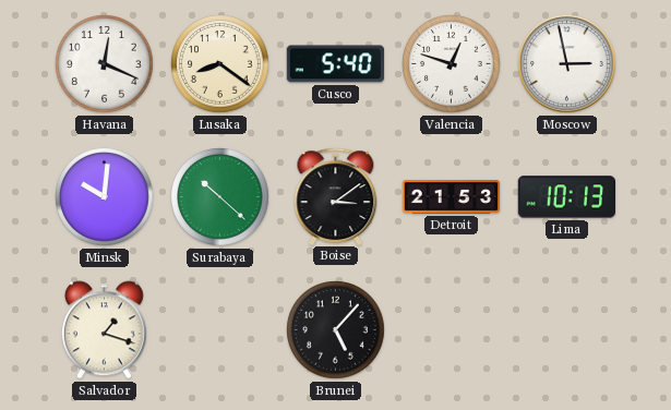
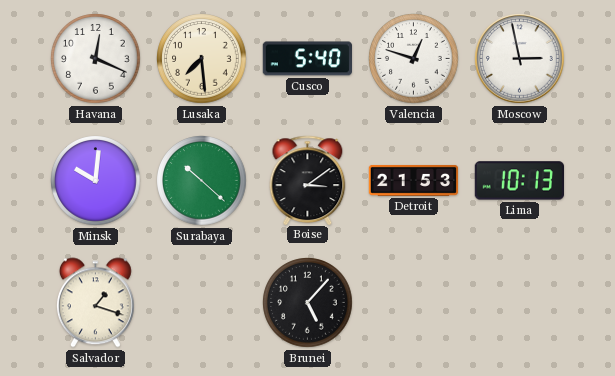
Lusaka: 8:21 -> 7:29
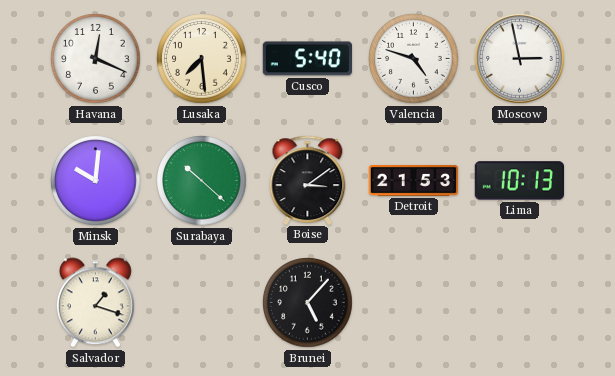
Valencia: 12:48 -> 4:48
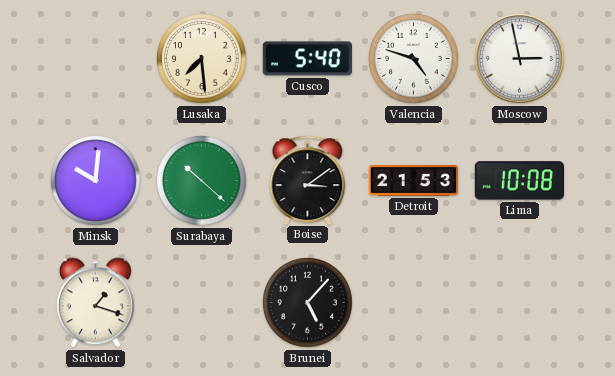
Havana: 12:19 -> none
Lima: 10:13 -> 10:08
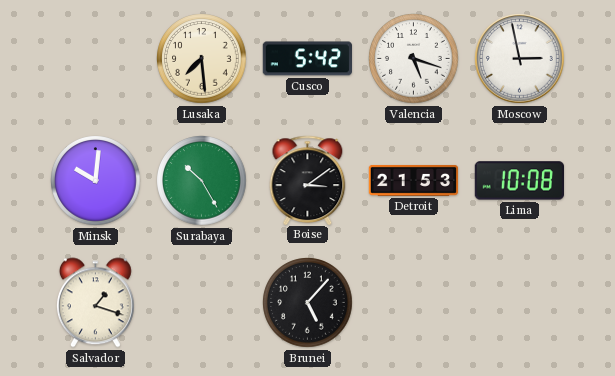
Cusco: 5:40 -> 5:42
Valencia: 4:48 -> 5:18
Surabaya: 10:22 -> 10:25
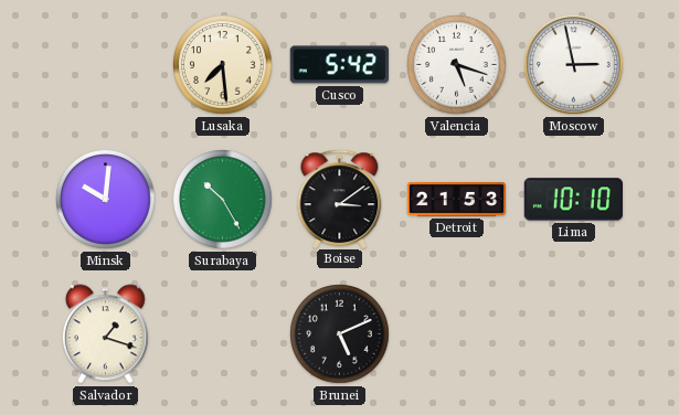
Lima: 10:08 -> 10:10
Brunei: 5:07 -> 5:11
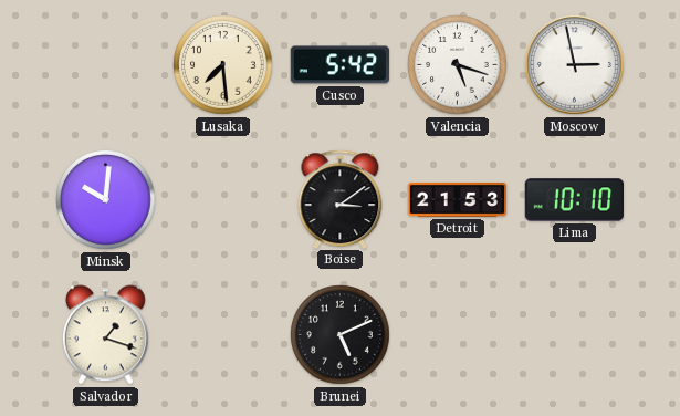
Surabaya: 10:25 -> none
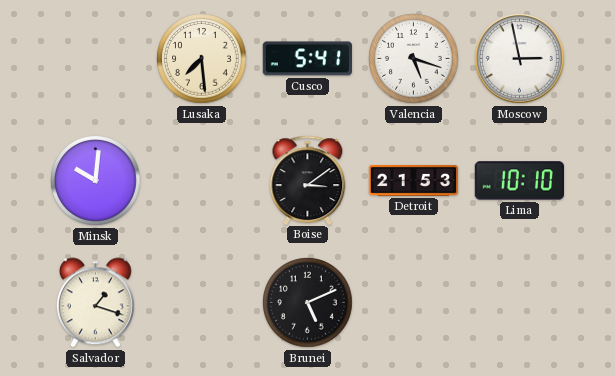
Cusco: 5:42 -> 5:41
